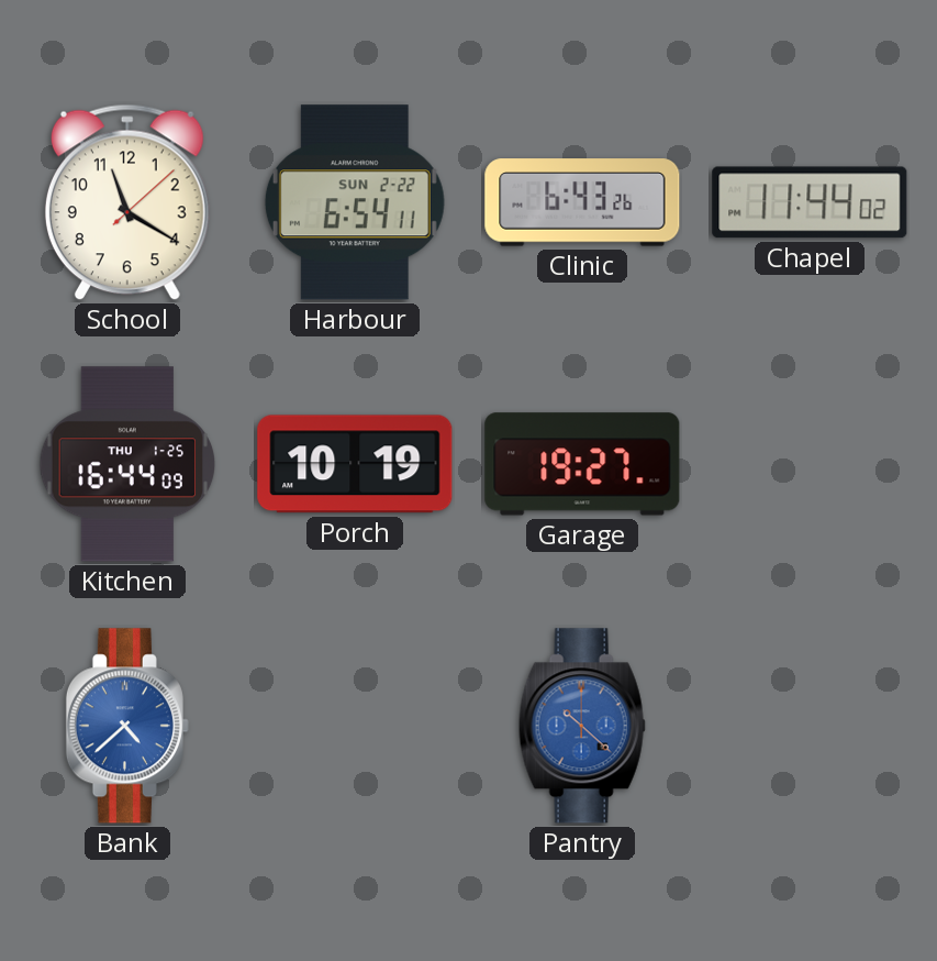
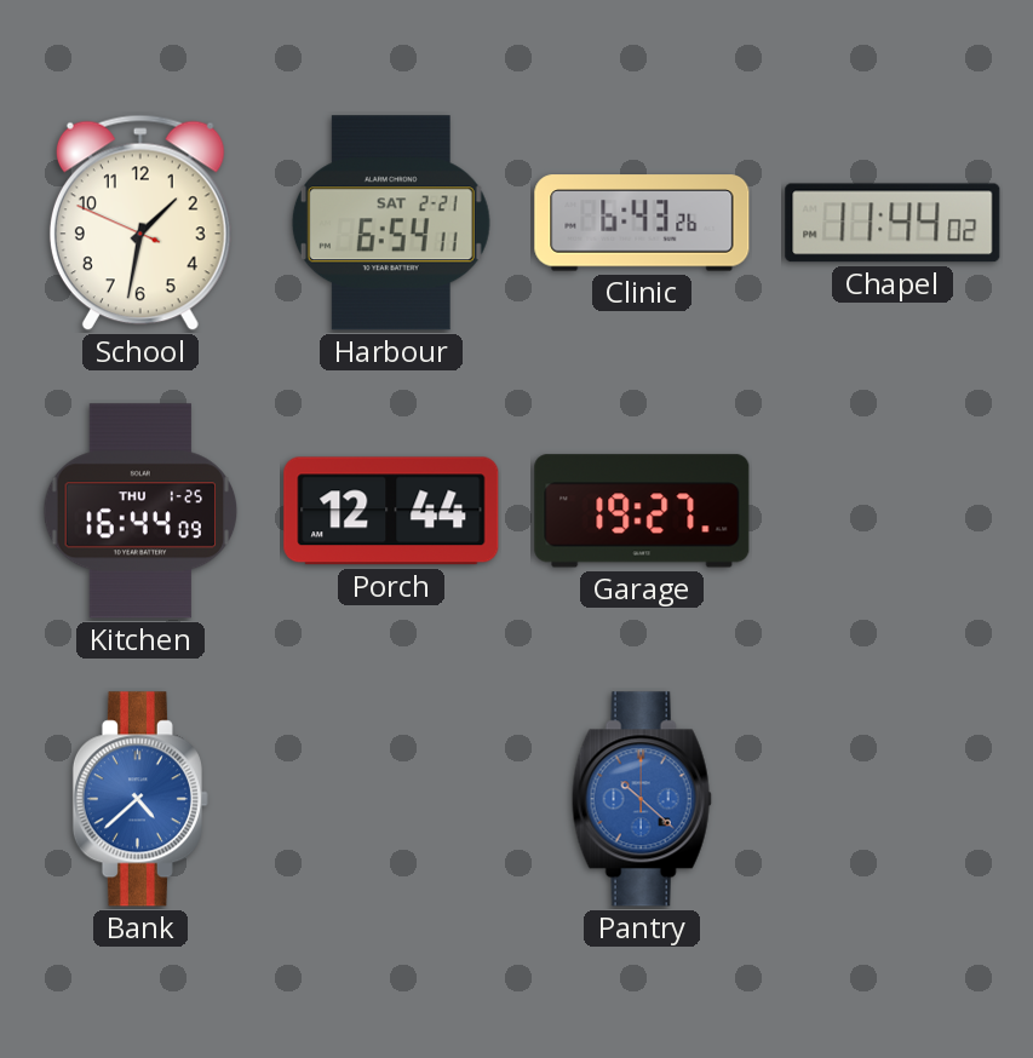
School: 11:20 -> 1:31
Harbour date: SUN 2-22 -> SAT 2-21
Porch: 10:19 -> 12:44
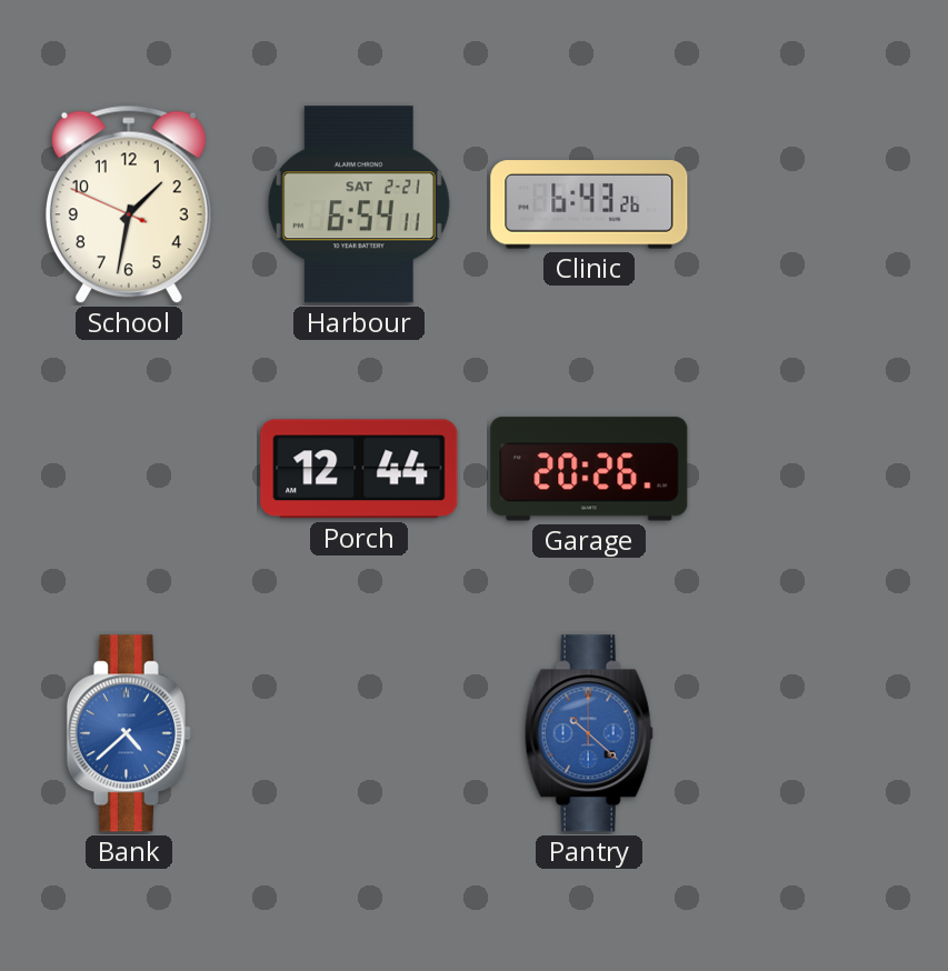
Chapel: 11:44 -> none
Kitchen: 16:44 -> none
Garage: 19:27 -> 20:26
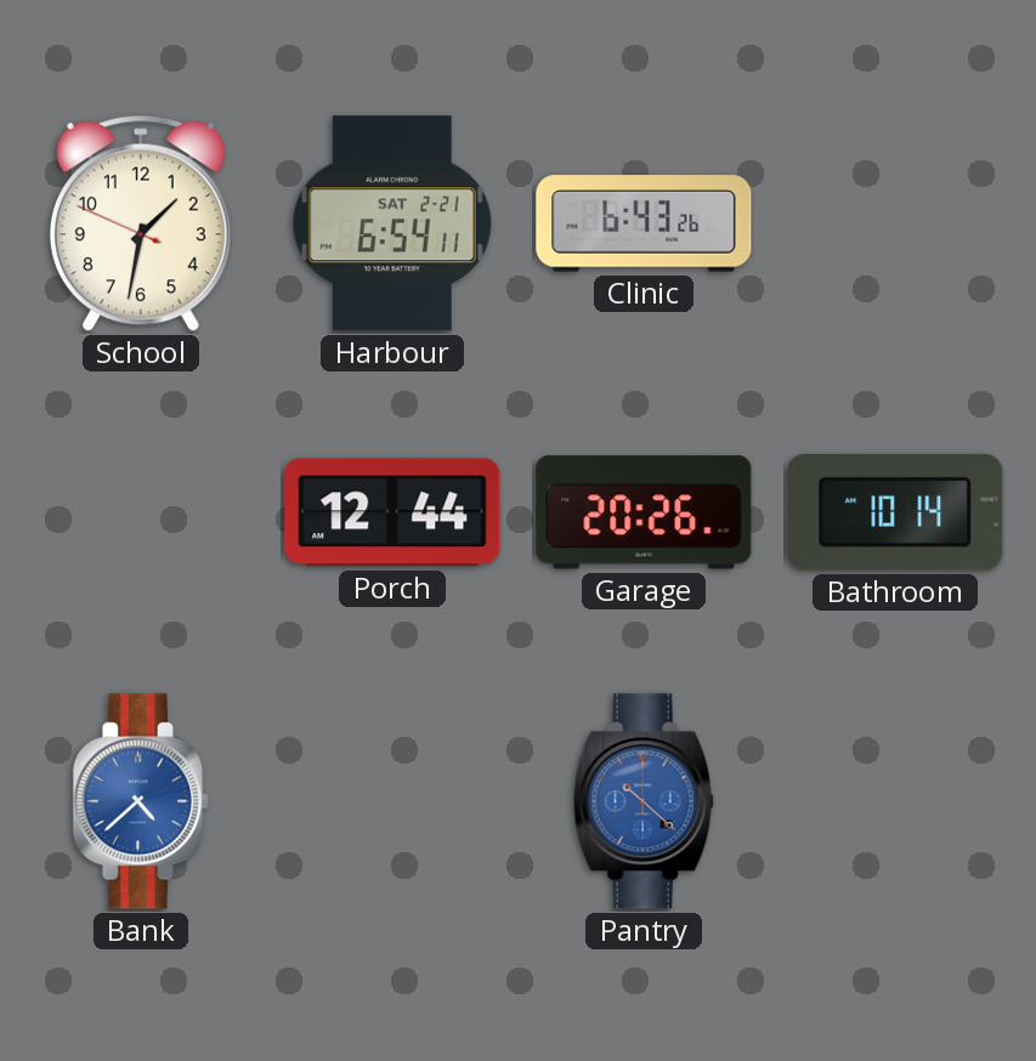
Bathroom: none -> 10:14
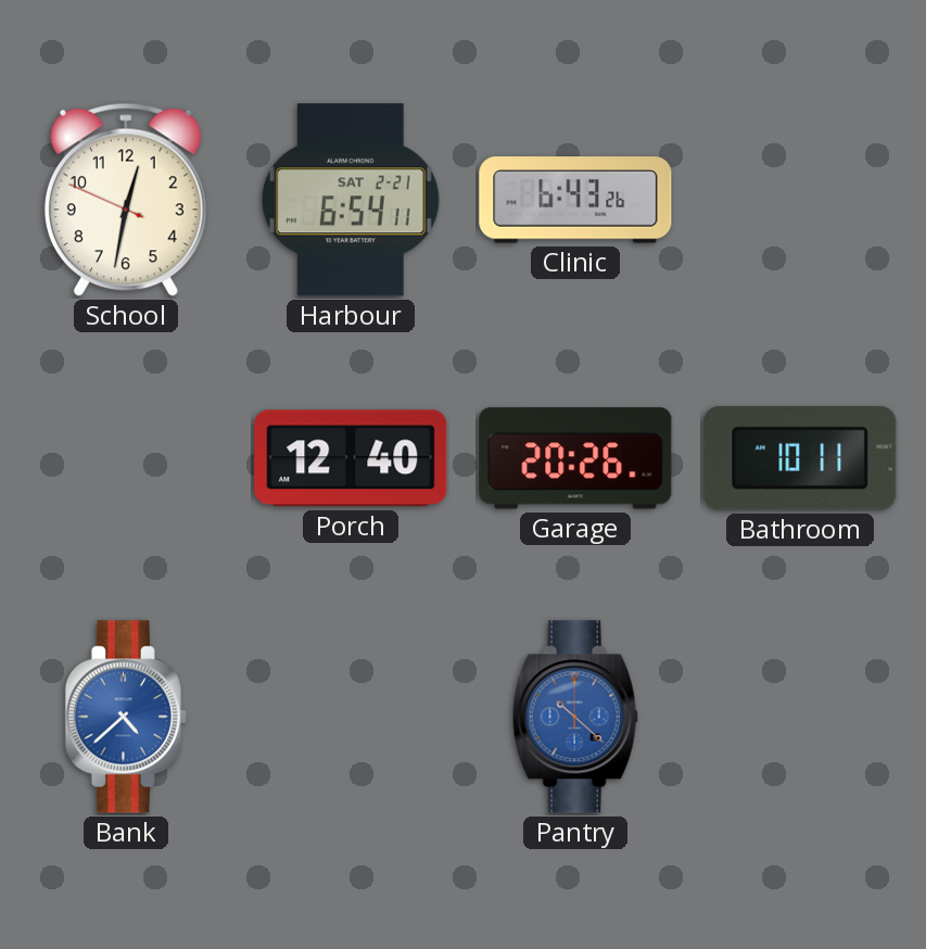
School: 1:31 -> 12:31
Porch: 12:44 -> 12:40
Bathroom: 10:14 -> 10:11
